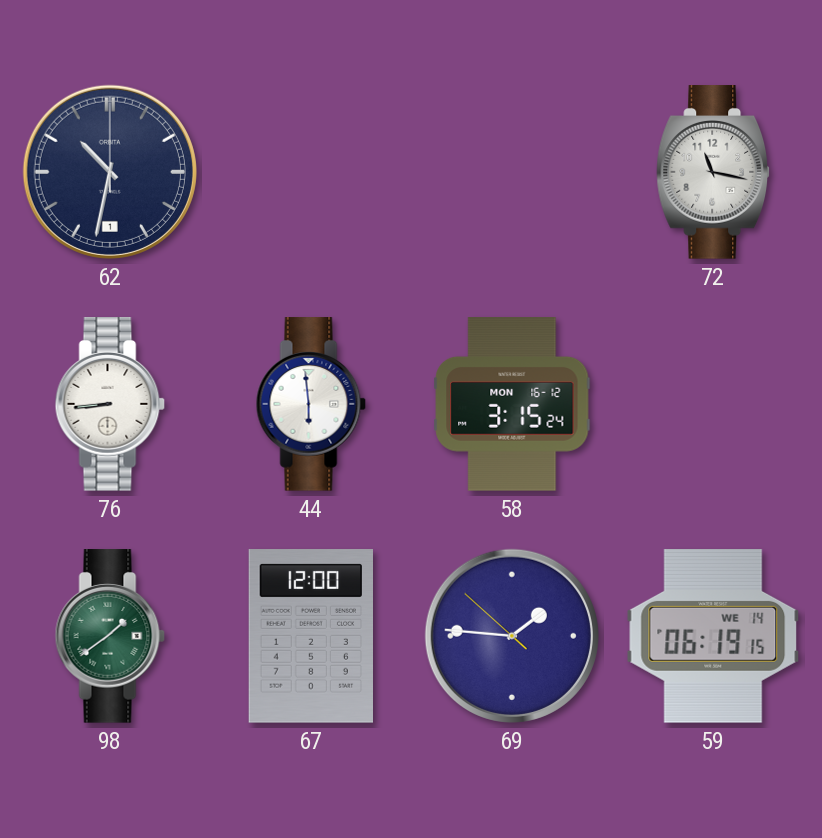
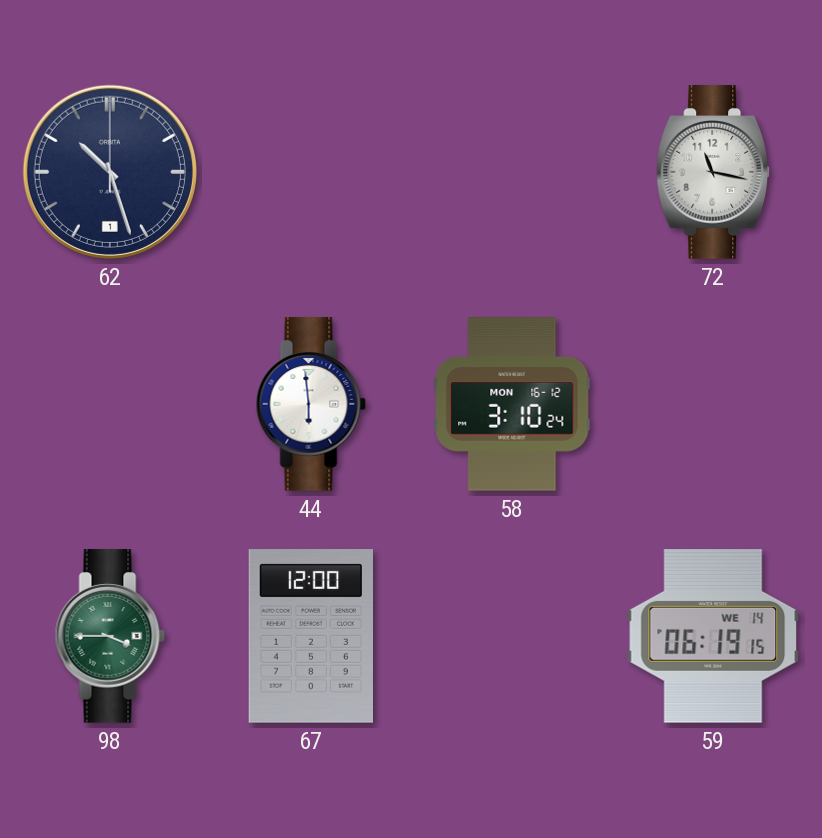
62: 10:32 -> 10:27
76: 8:44 -> none
58: 3:15 -> 3:10
98: 1:39 -> 3:45
69: 1:45 -> none
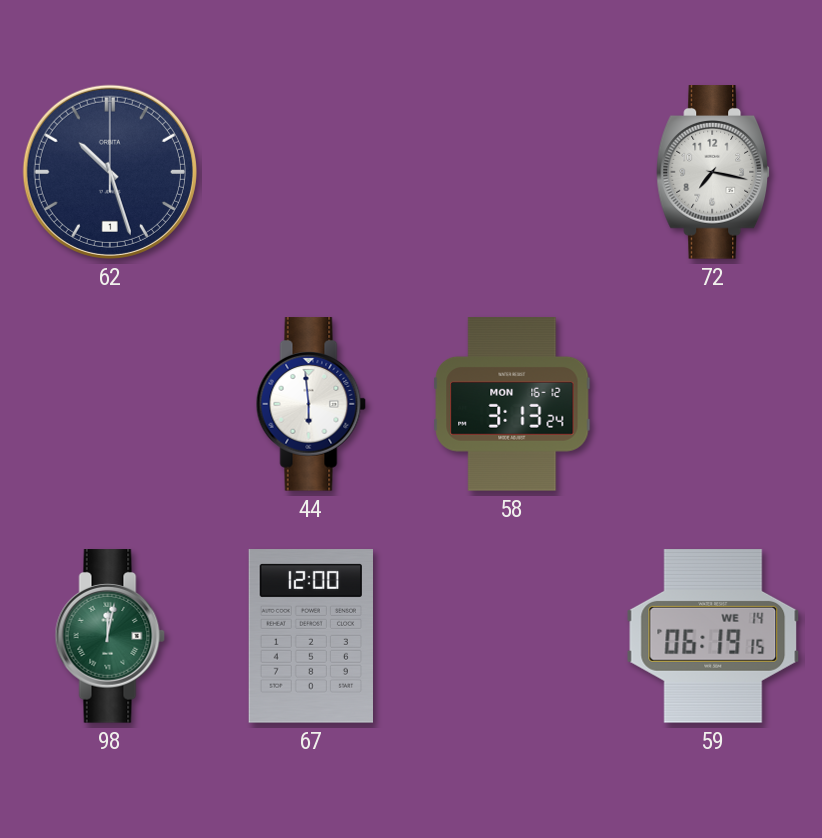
72: 11:17 -> 7:17
58: 3:10 -> 3:13
98: 3:45 -> 12:02
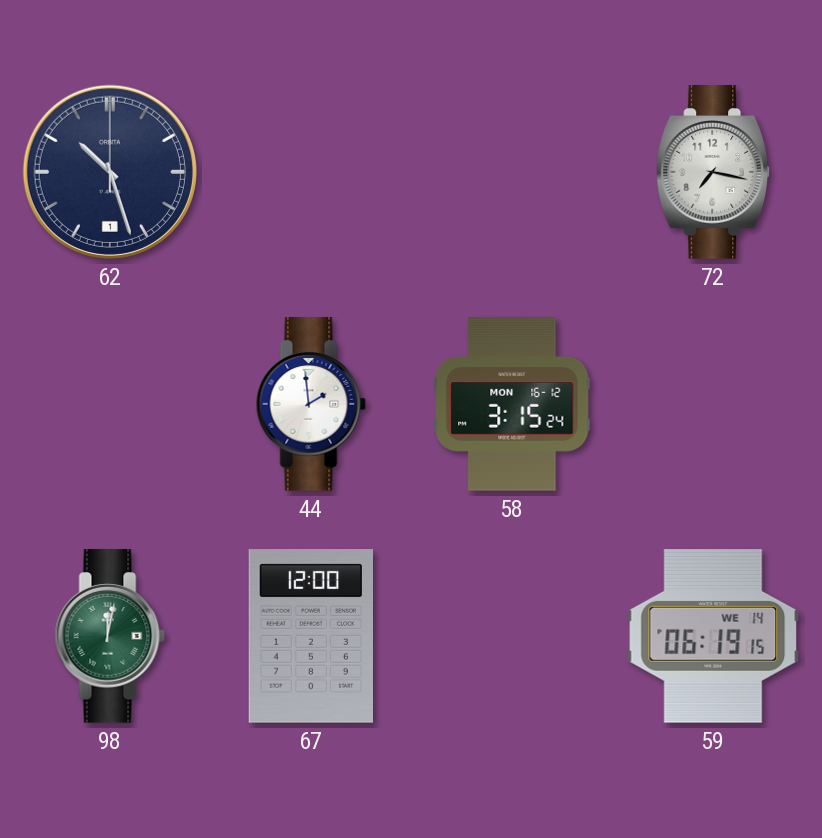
44: 5:59 -> 1:59
58: 3:13 -> 3:15
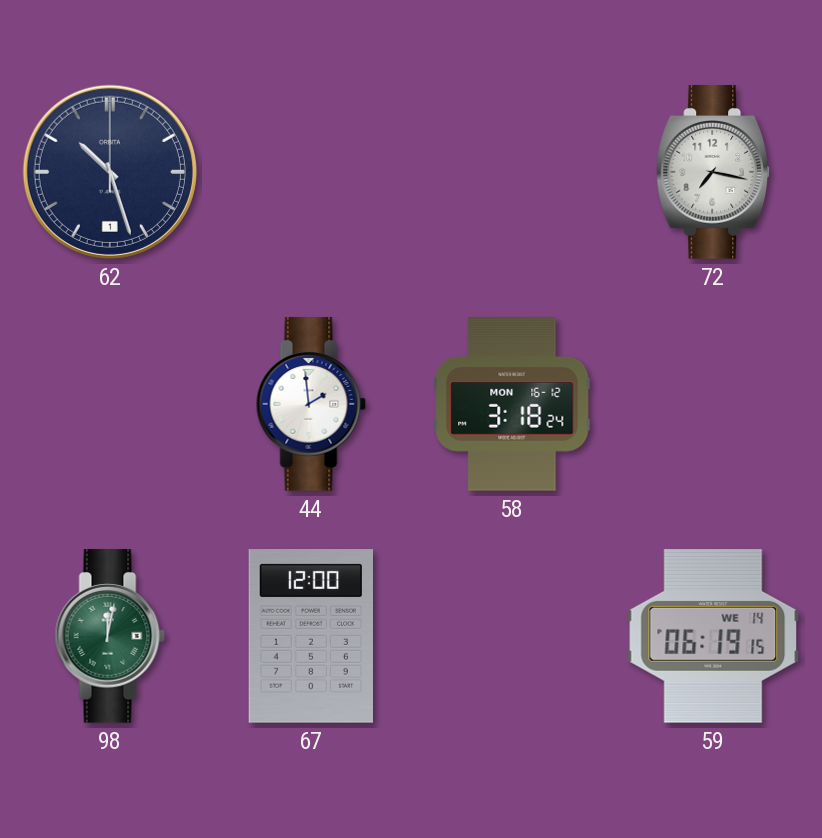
58: 3:15 -> 3:18
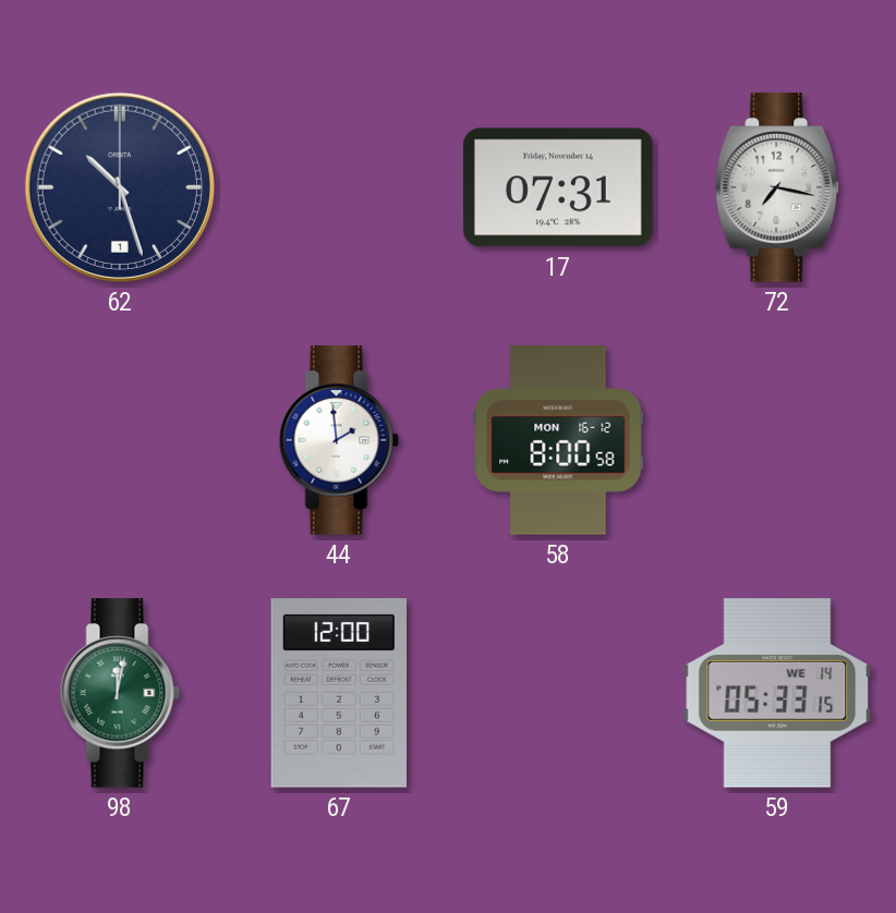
17: none -> 07:31
58: 3:18 -> 8:00
59: 06:19 -> 05:33
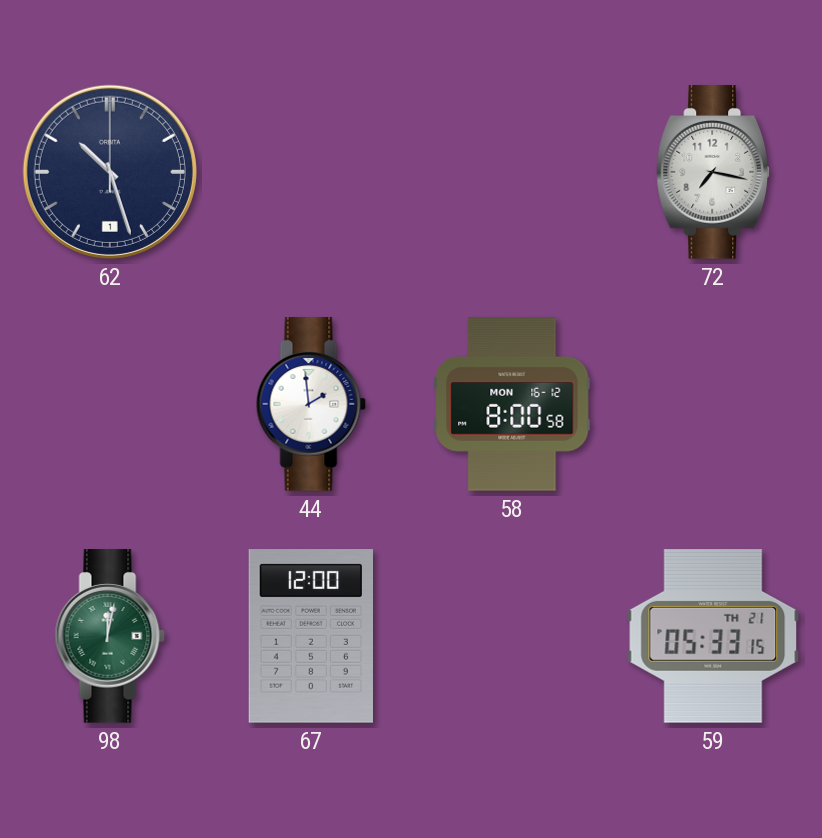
17: 07:31 -> none
59 date: WE 14 -> TH 21
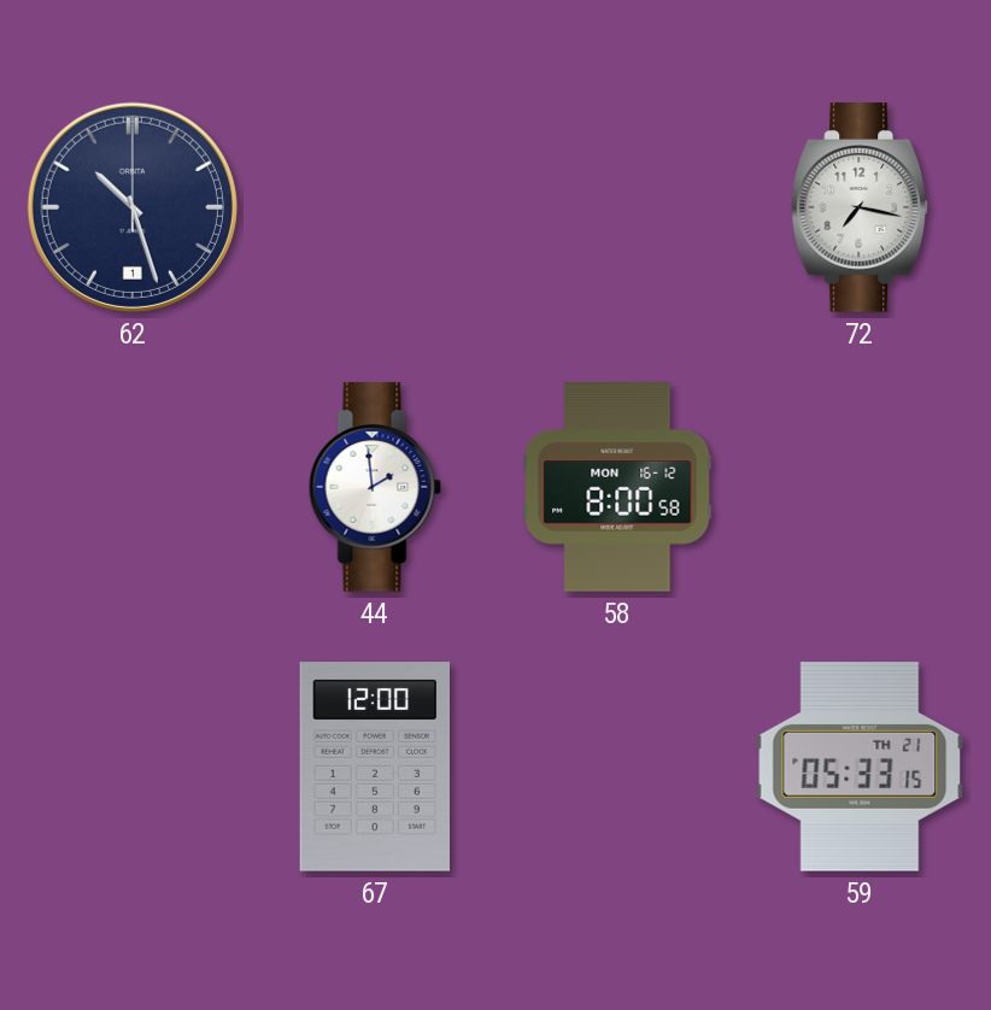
98: 12:02 -> none
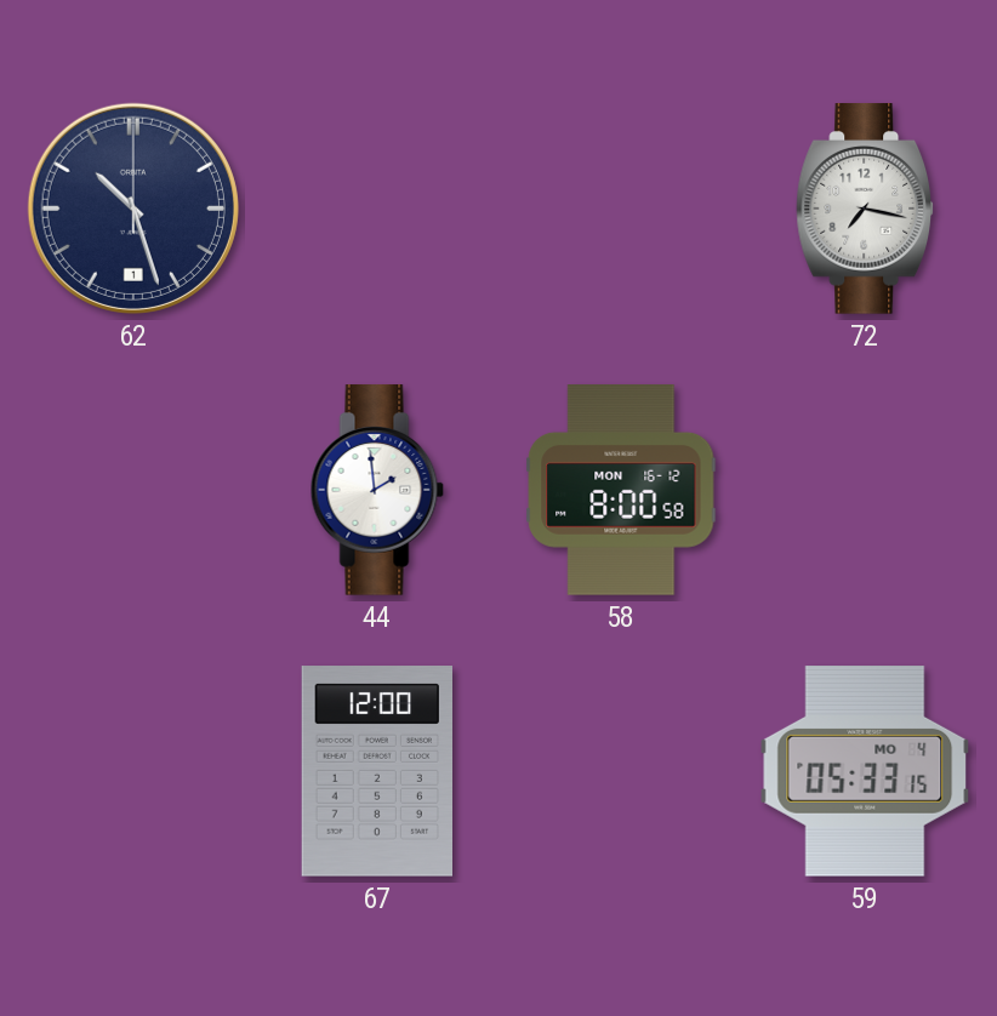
59 date: TH 21 -> MO 4
